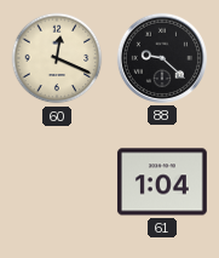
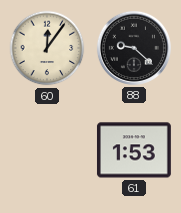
60: 12:19 -> 12:06
61: 1:04 -> 1:53
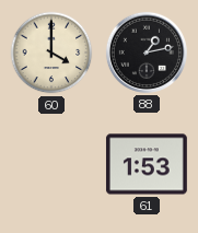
60: 12:06 -> 4:00
88: 9:22 -> 1:13
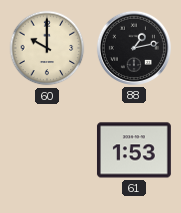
60: 4:00 -> 10:00
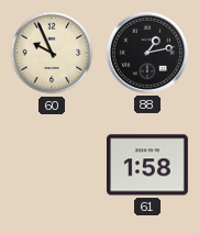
60: 10:00 -> 9:56
61: 1:53 -> 1:58
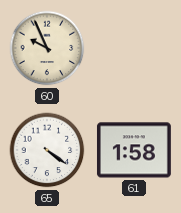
88: 1:13 -> none
65: none -> 4:21
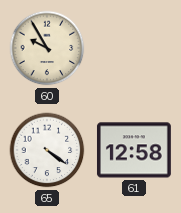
60: 9:56 -> 9:55
61: 1:58 -> 12:58
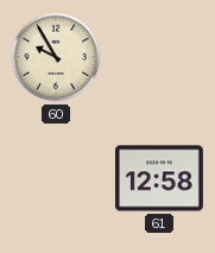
65: 4:21 -> none
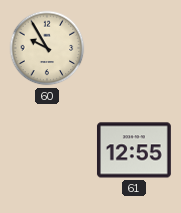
61: 12:58 -> 12:55
